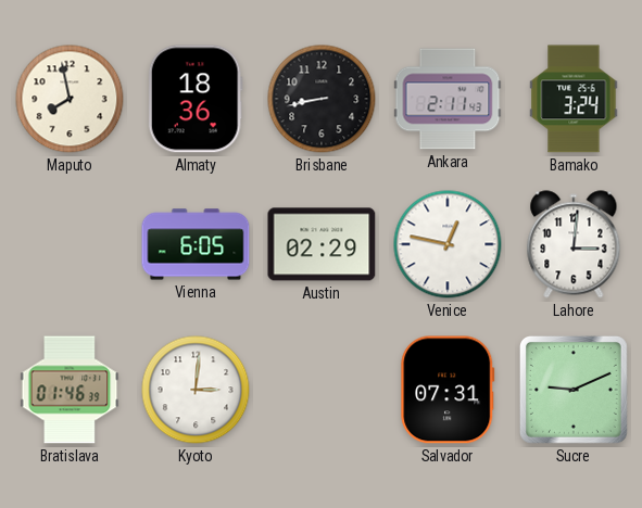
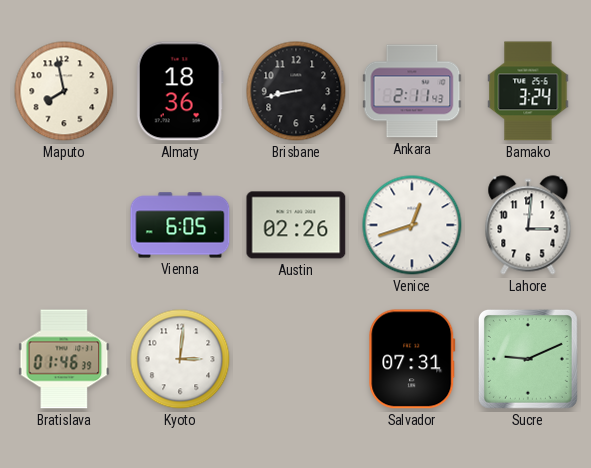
Austin: 02:29 -> 02:26
Venice: 12:47 -> 12:42
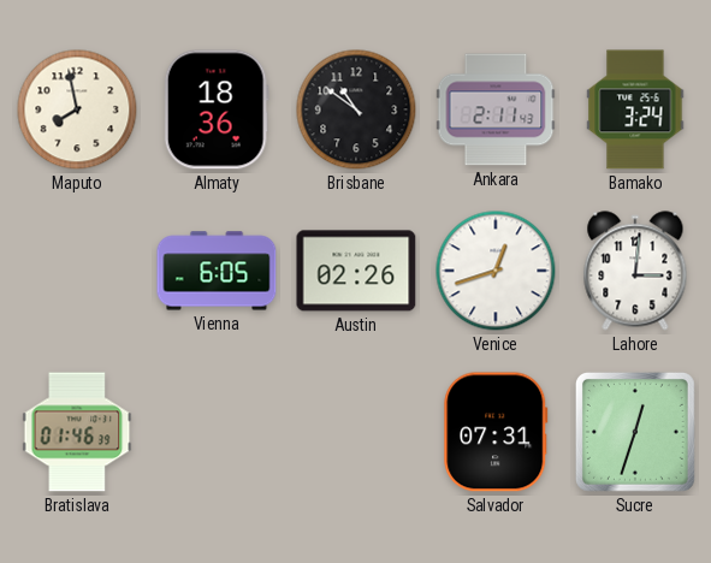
Brisbane: 8:43 -> 10:51
Kyoto: 3:01 -> none
Sucre: 9:11 -> 12:33
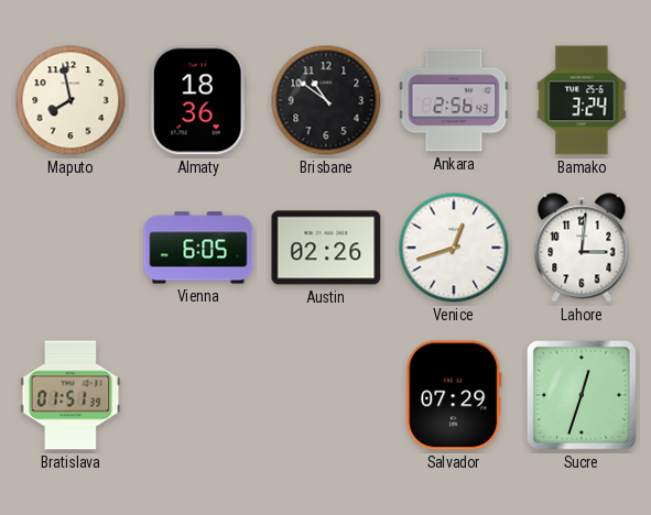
Ankara: 2:11 -> 2:56
Bratislava: 01:46 -> 01:51
Salvador: 07:31 -> 07:29
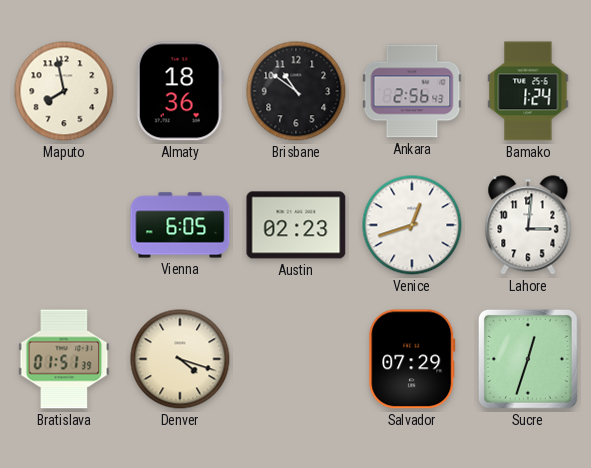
Bamako: 3:24 -> 1:24
Austin: 02:26 -> 02:23
Denver: none -> 4:18
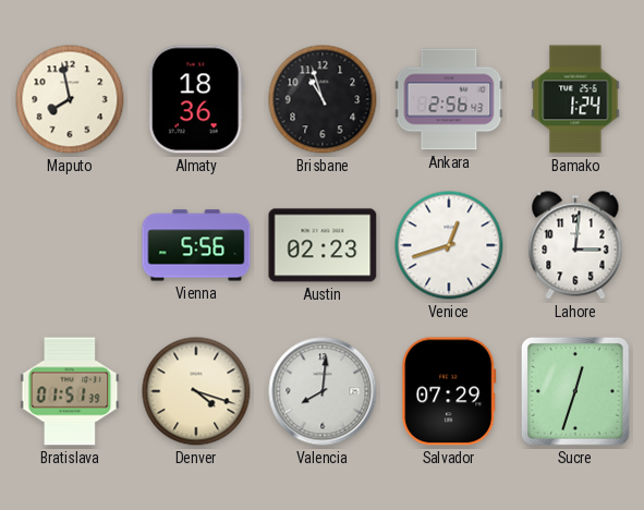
Brisbane: 10:51 -> 10:57
Vienna: 6:05 -> 5:56
Valencia: none -> 8:01
